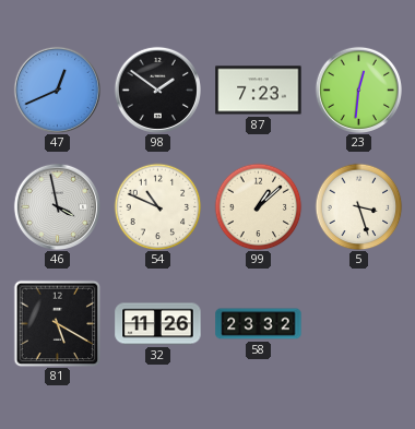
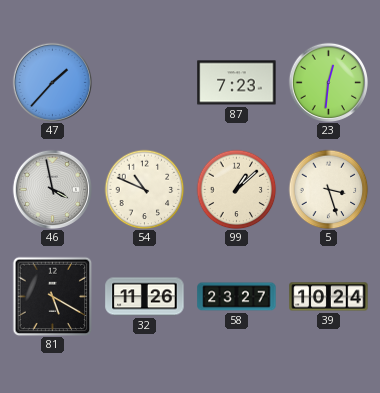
47: 12:41 -> 1:37
98: 1:51 -> none
58: 23:32 -> 23:27
39: none -> 10:24
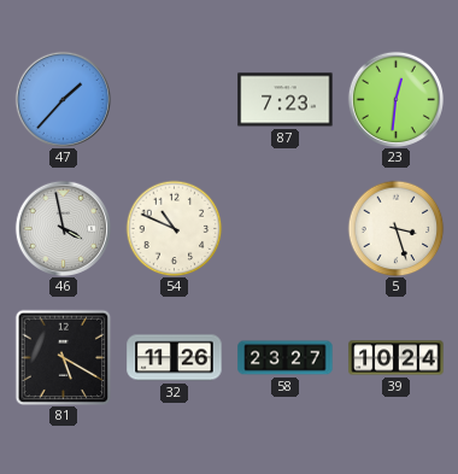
99: 1:08 -> none
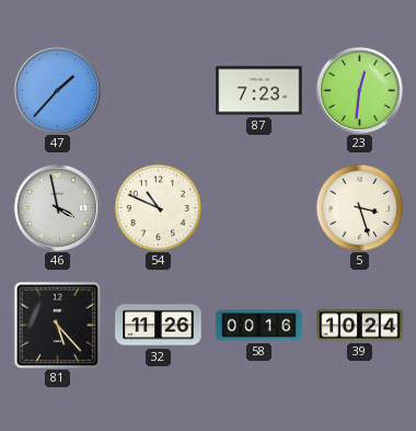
81: 5:20 -> 5:23
58: 23:27 -> 00:16
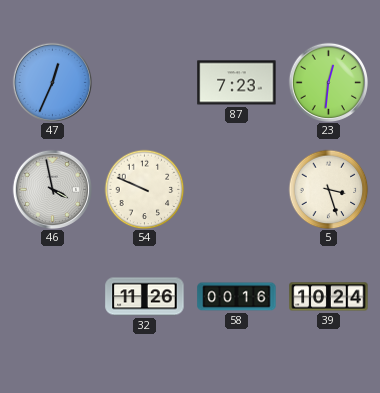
47: 1:37 -> 12:34
54: 10:49 -> 9:49
81: 5:23 -> none
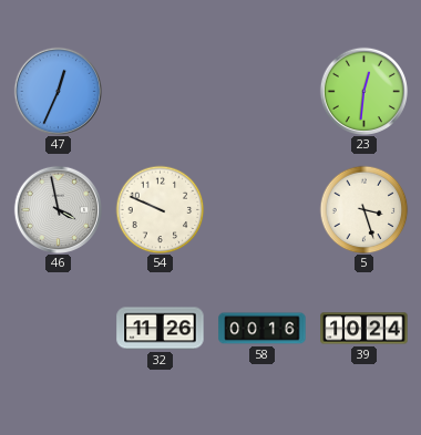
87: 7:23 -> none
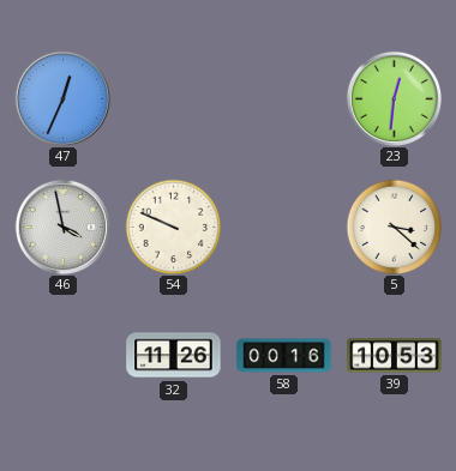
5: 3:27 -> 3:22
39: 10:24 -> 10:53
